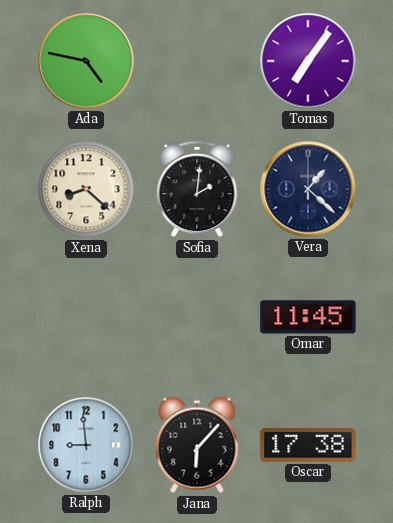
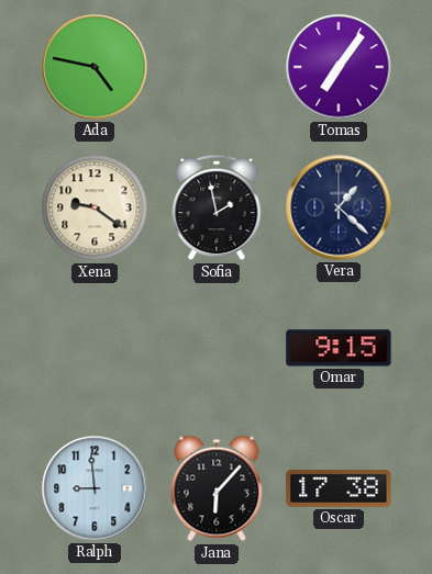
Xena: 8:22 -> 9:21
Sofia: 2:01 -> 1:58
Omar: 11:45 -> 9:15
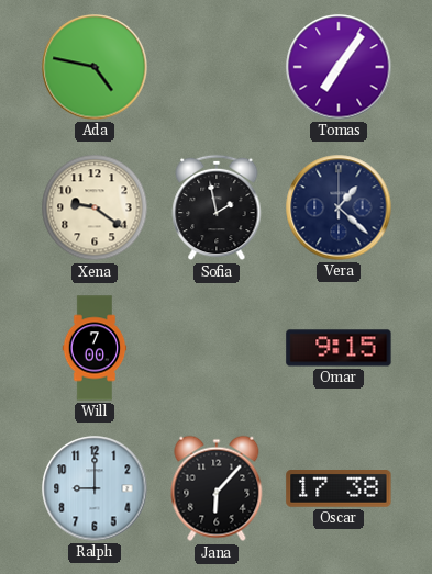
Will: none -> 7:00
Ralph: 8:59 -> 9:00
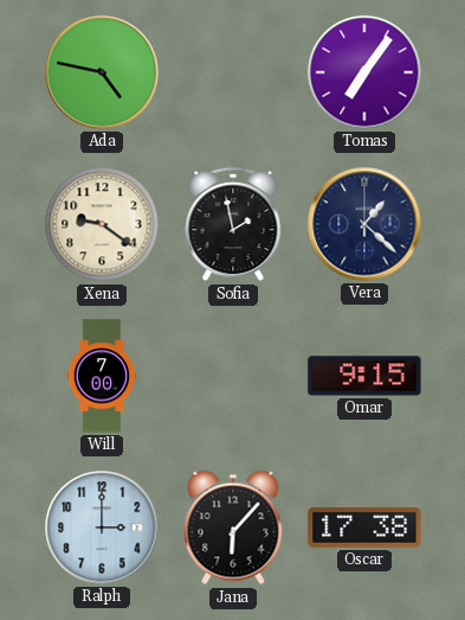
Ralph: 9:00 -> 3:00
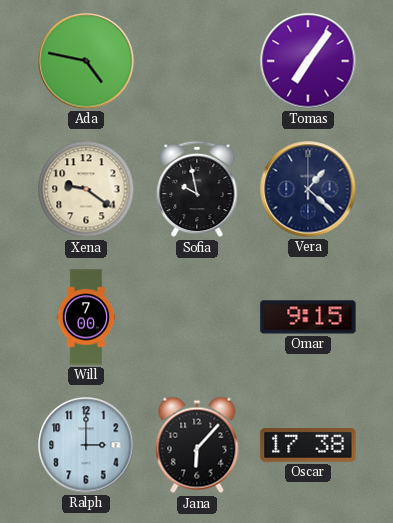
Sofia: 1:58 -> 9:58
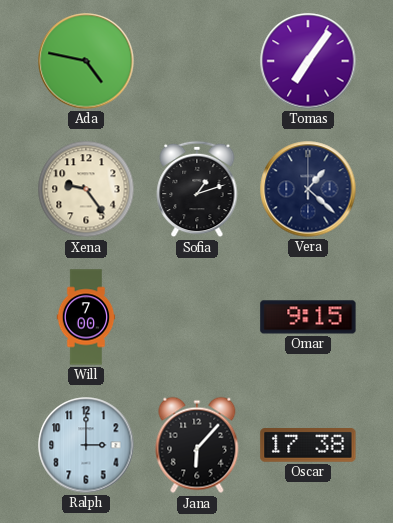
Xena: 9:21 -> 9:24
Sofia: 9:58 -> 1:12
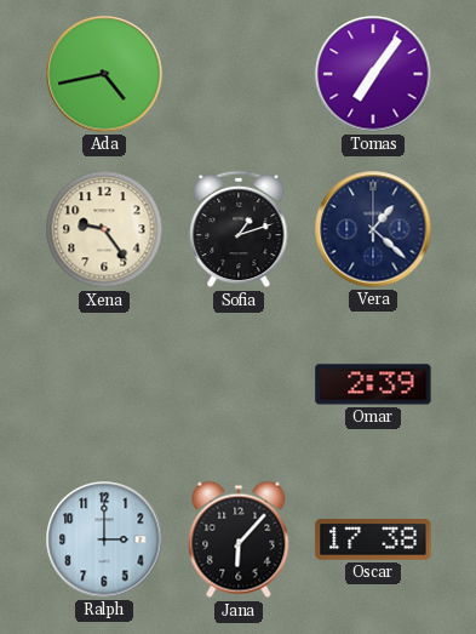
Ada: 4:47 -> 4:43
Will: 7:00 -> none
Omar: 9:15 -> 2:39
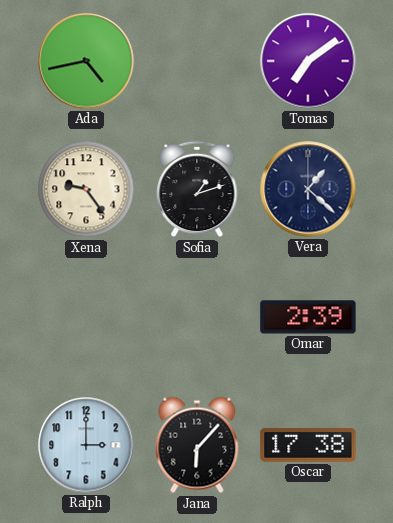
Tomas: 7:06 -> 7:09
